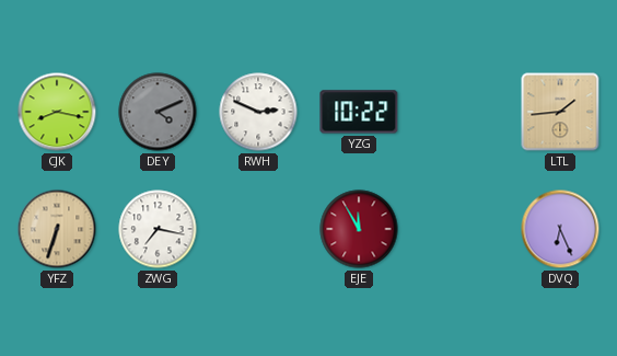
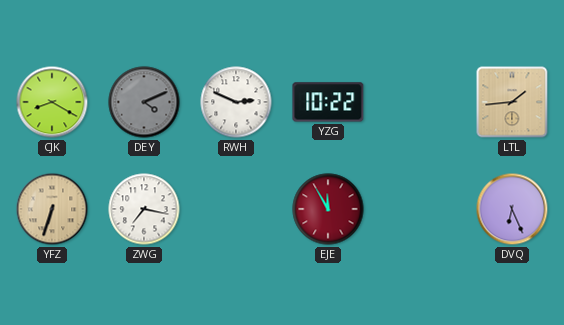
CJK: 8:17 -> 8:20
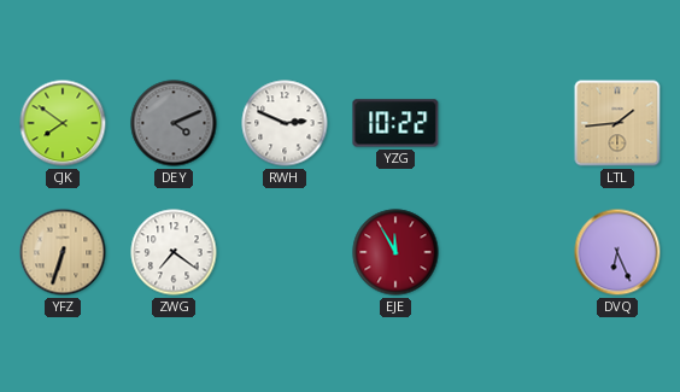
CJK: 8:20 -> 7:51
ZWG: 7:17 -> 7:21
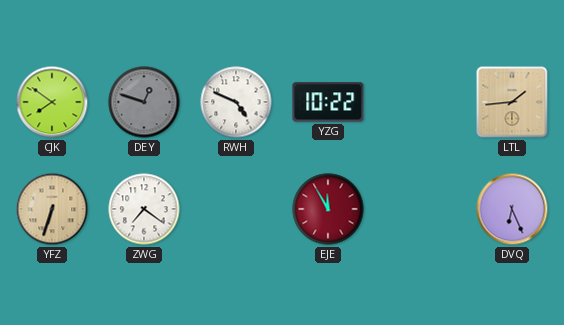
DEY: 4:11 -> 12:48
RWH: 2:49 -> 4:49
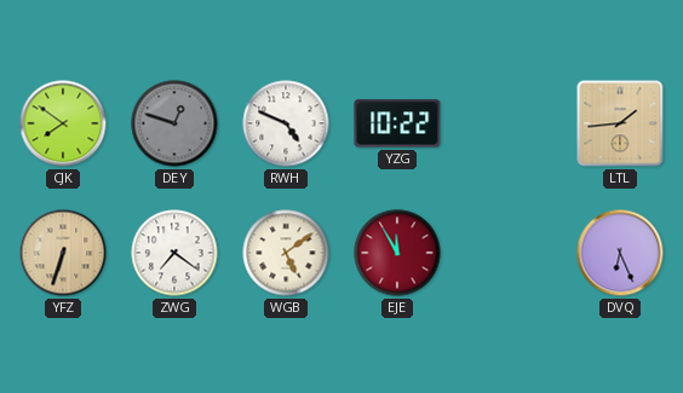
WGB: none -> 5:09
